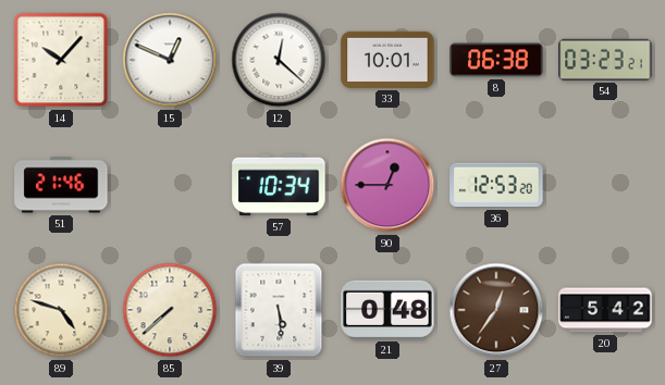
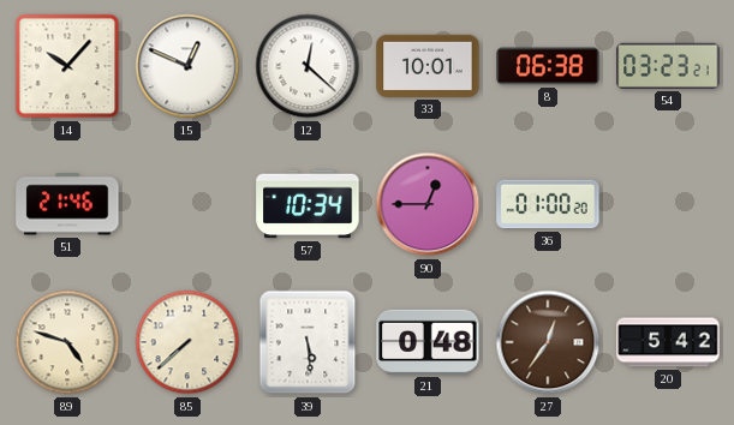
36: 12:53 -> 01:00
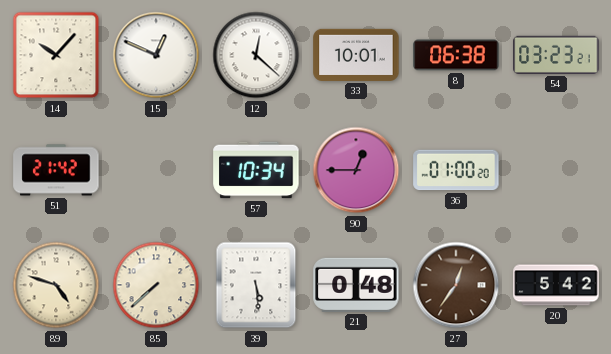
51: 21:46 -> 21:42
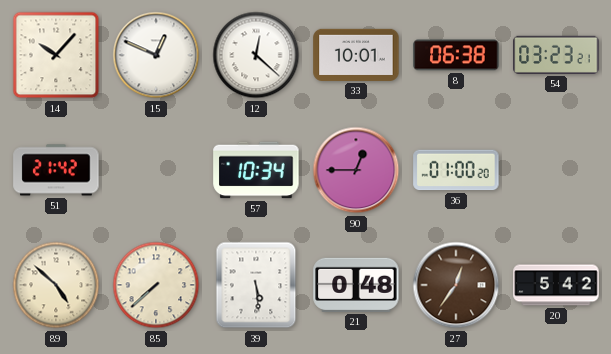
89: 4:48 -> 4:52
